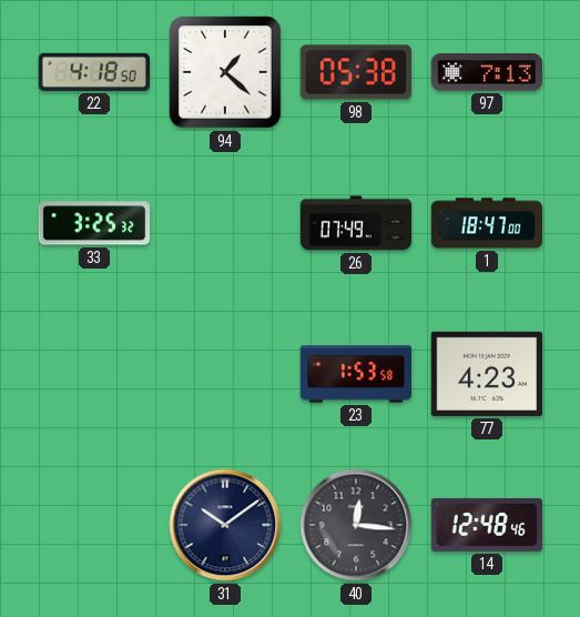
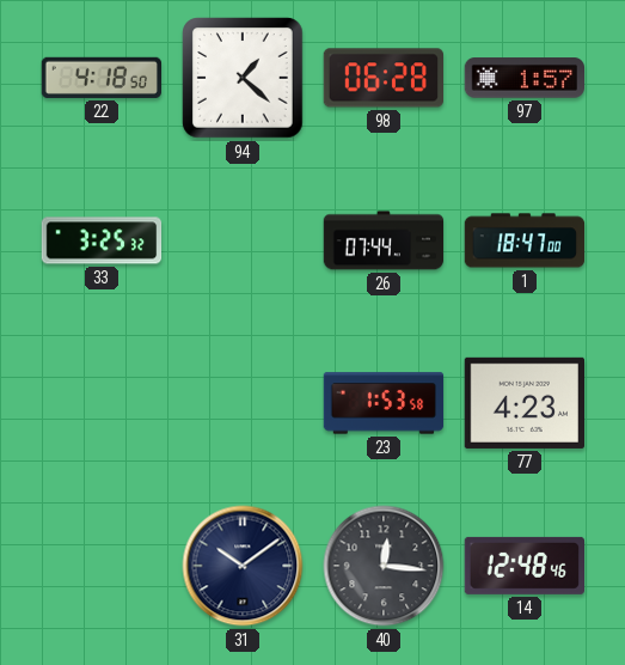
98: 05:38 -> 06:28
97: 7:13 -> 1:57
26: 07:49 -> 07:44
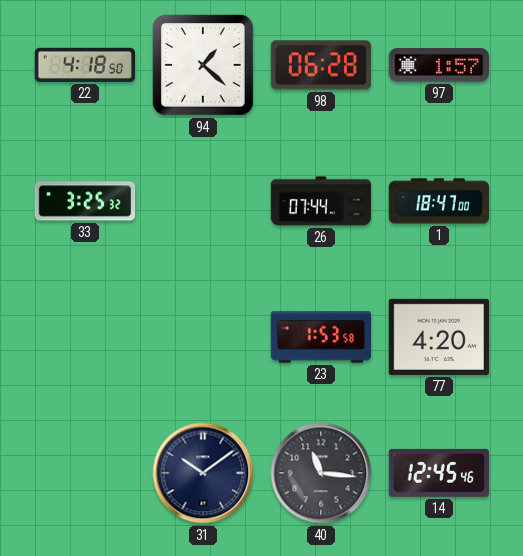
77: 4:23 -> 4:20
40: 12:16 -> 11:16
14: 12:48 -> 12:45
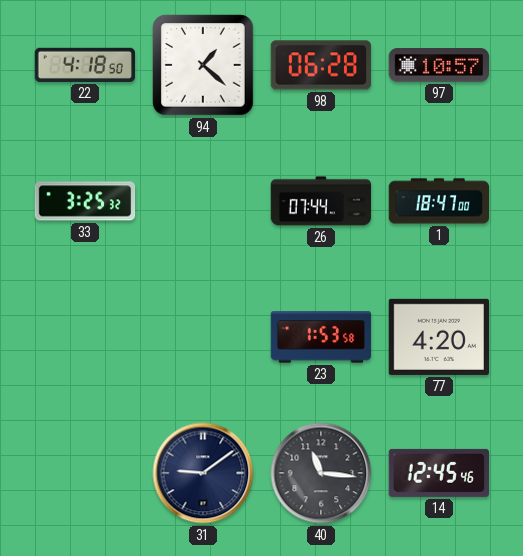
97: 1:57 -> 10:57
31: 10:09 -> 9:09
